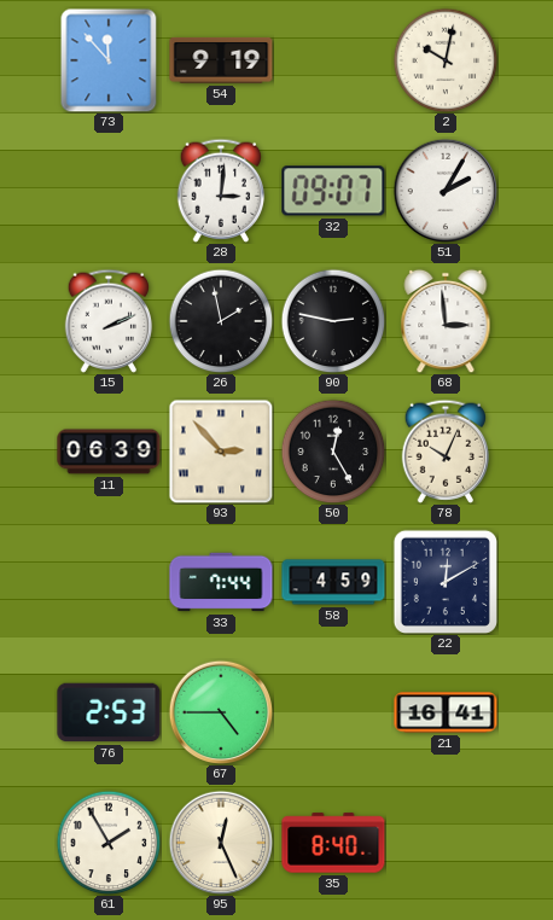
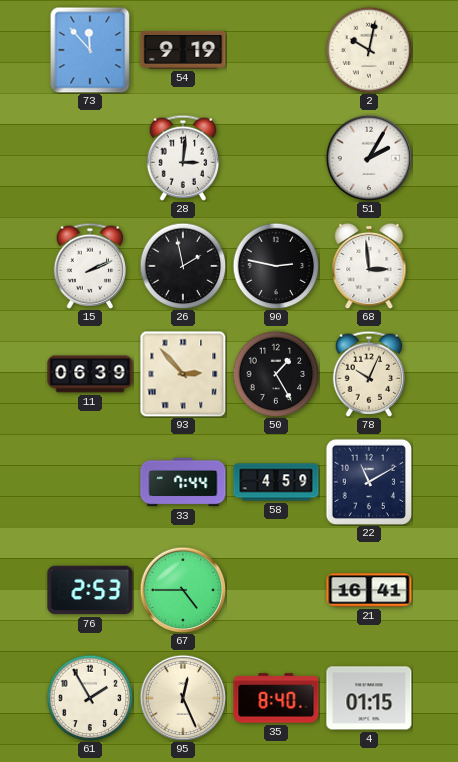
32: 09:07 -> none
50: 12:25 -> 1:25
22: 12:10 -> 11:10
4: none -> 01:15
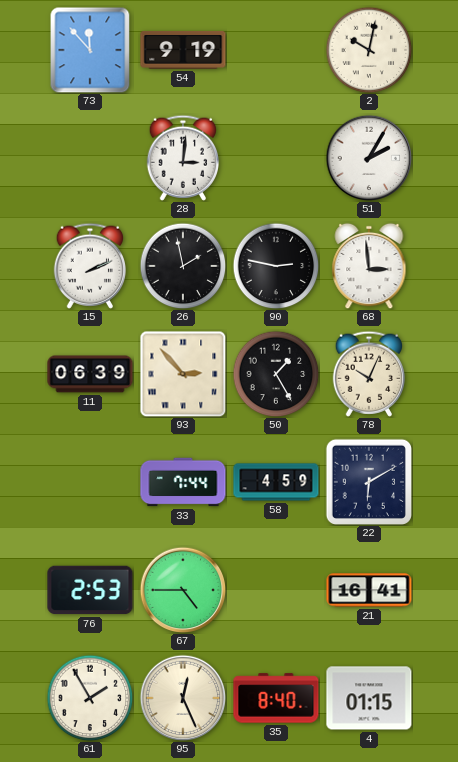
22: 11:10 -> 6:10
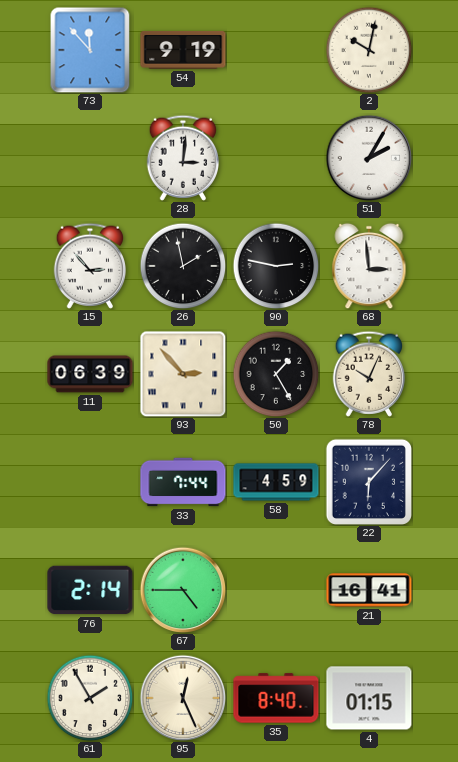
15: 2:11 -> 2:53
22: 6:10 -> 6:07
76: 2:53 -> 2:14
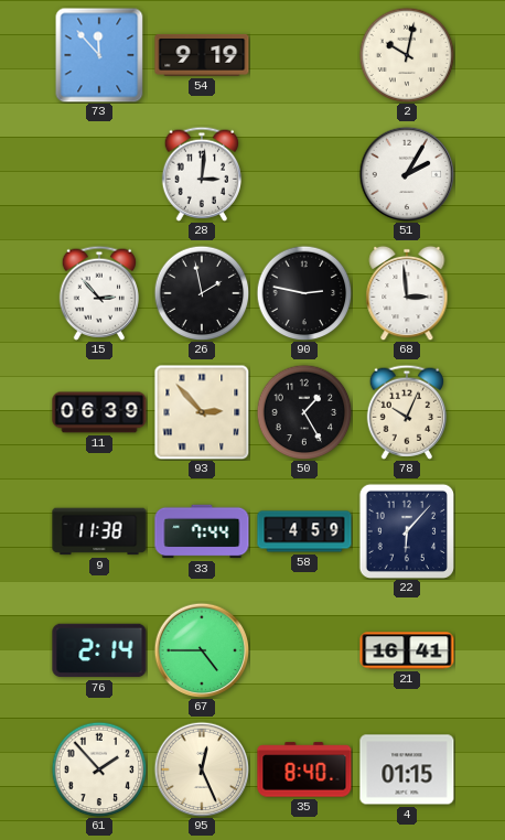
9: none -> 11:38
61: 1:55 -> 1:53
